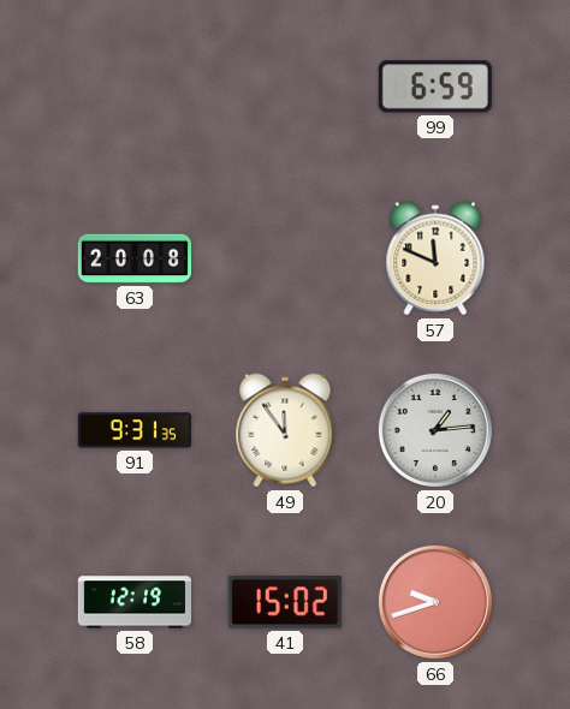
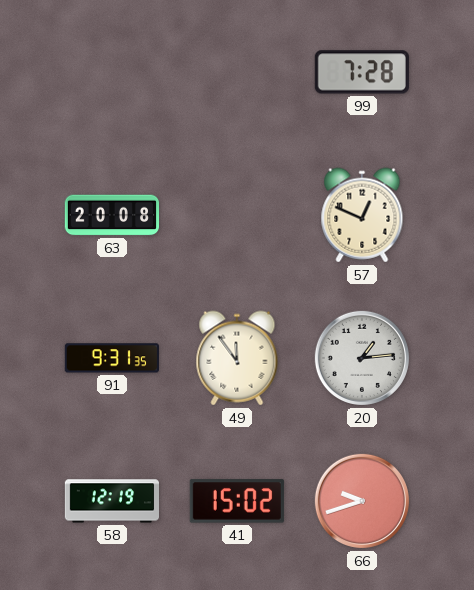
99: 6:59 -> 7:28
57: 11:49 -> 12:49
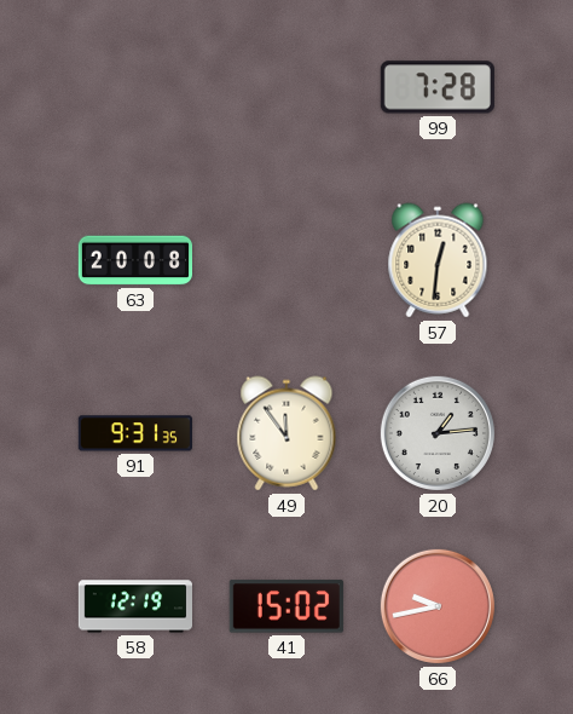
57: 12:49 -> 12:31
66: 9:42 -> 9:43
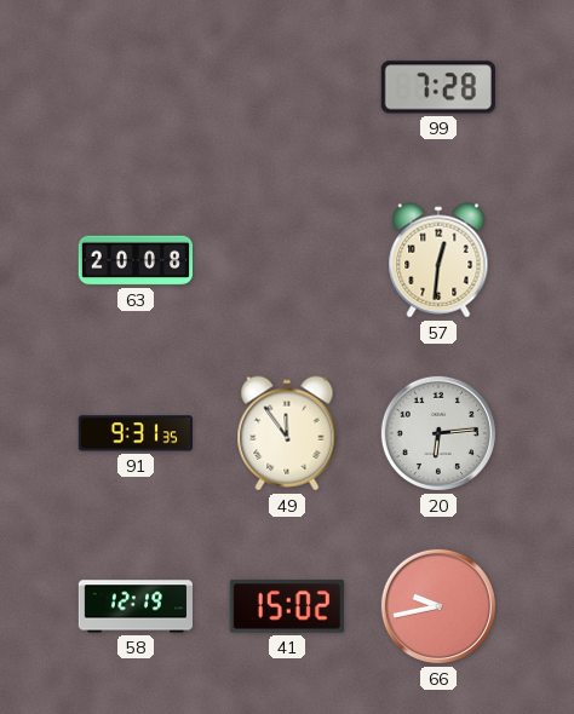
20: 1:14 -> 6:14
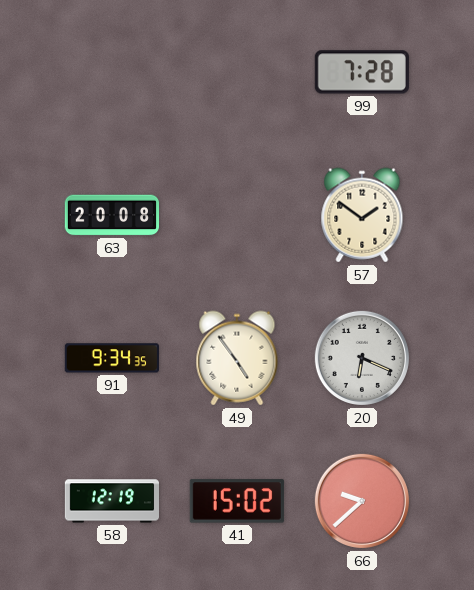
57: 12:31 -> 1:51
91: 9:31 -> 9:34
49: 11:54 -> 4:54
20: 6:14 -> 6:19
66: 9:43 -> 9:38
